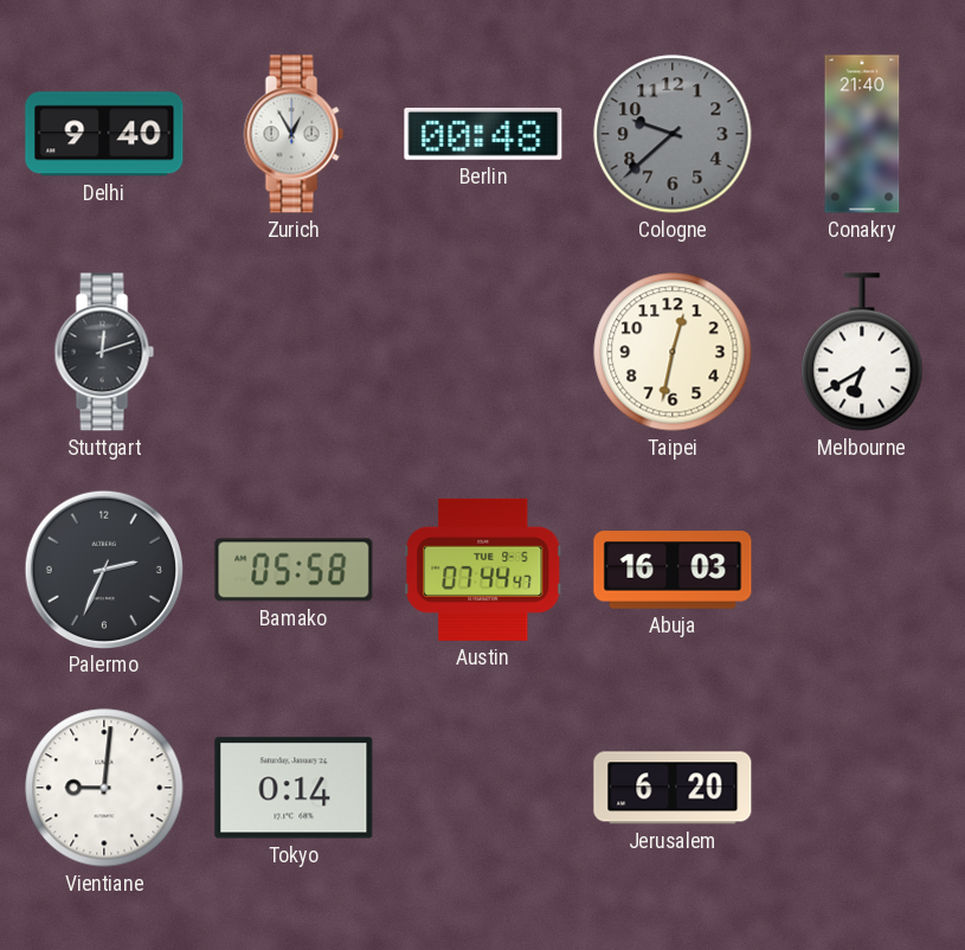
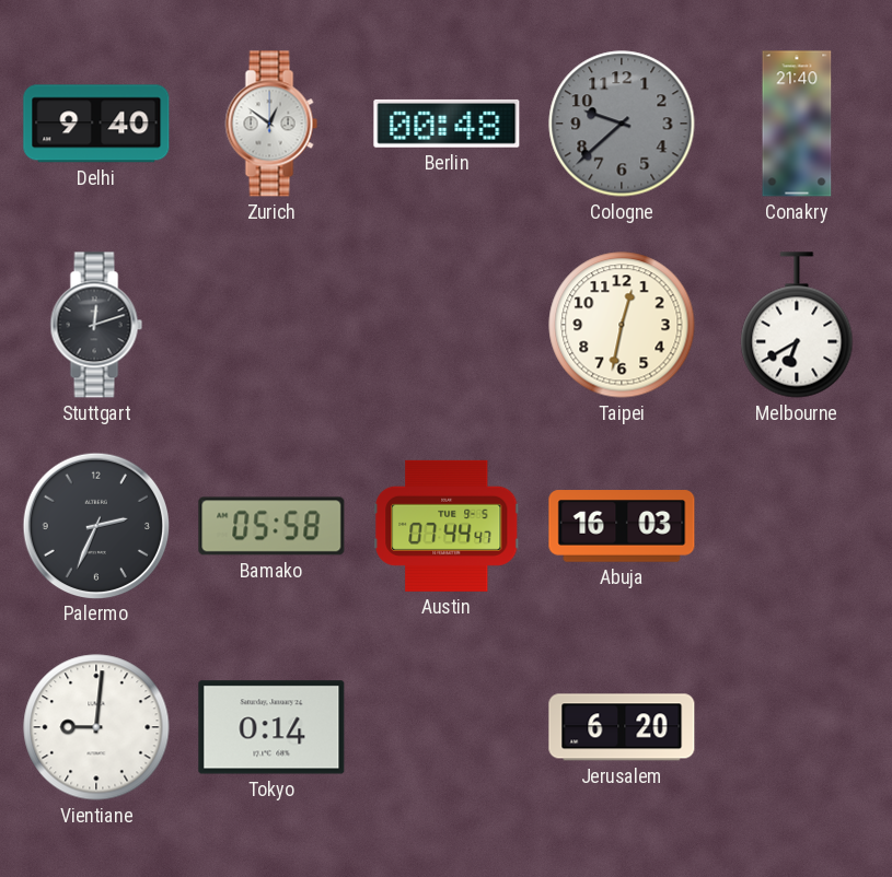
Zurich: 12:55 -> 12:51
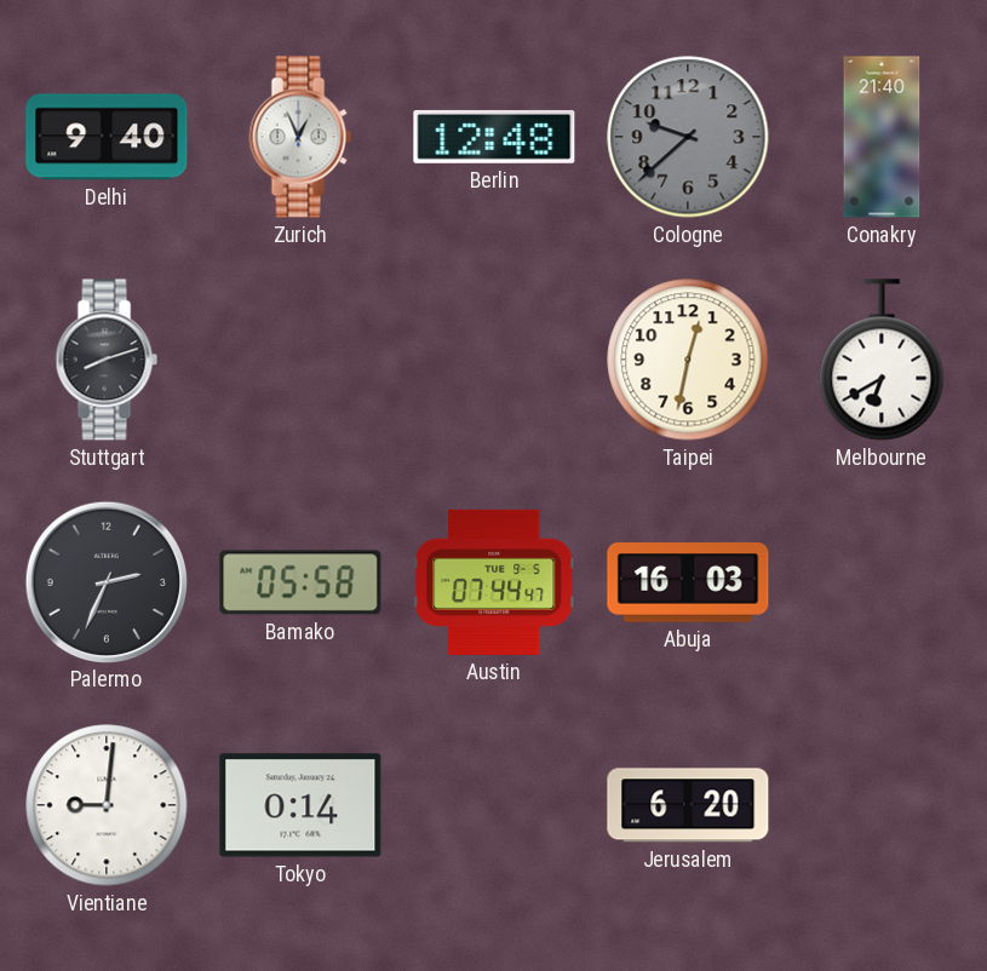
Zurich: 12:51 -> 12:56
Berlin: 00:48 -> 12:48
Stuttgart: 12:12 -> 8:12
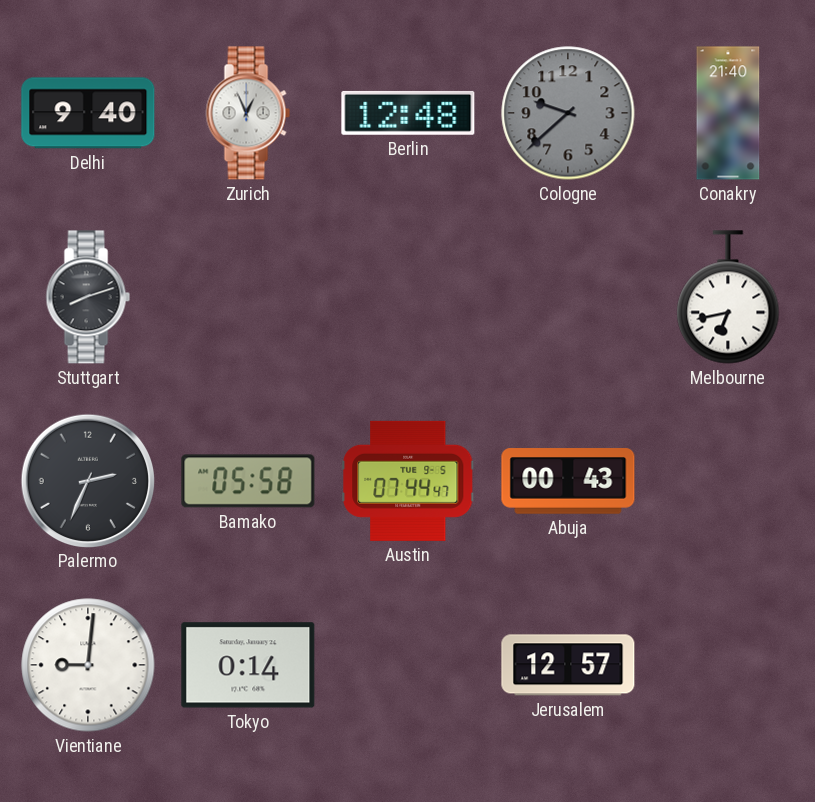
Taipei: 12:32 -> none
Melbourne: 6:40 -> 6:43
Abuja: 16:03 -> 00:43
Jerusalem: 6:20 -> 12:57
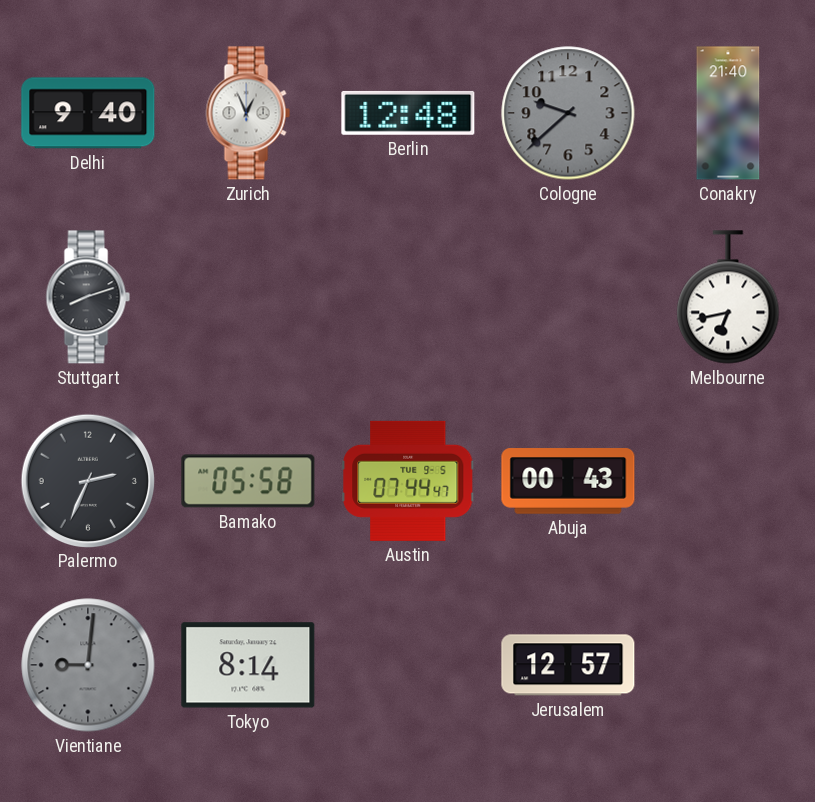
Vientiane dial: white -> grey
Tokyo: 0:14 -> 8:14
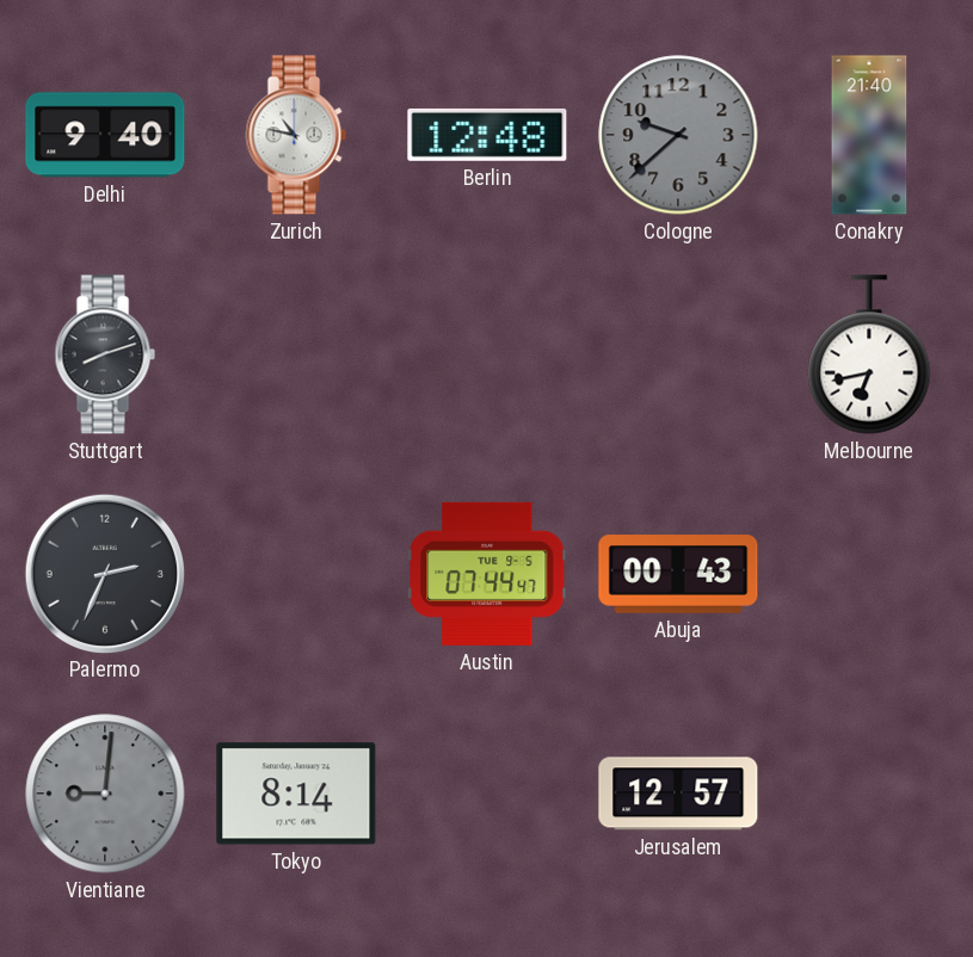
Zurich: 12:56 -> 10:47
Bamako: 05:58 -> none
